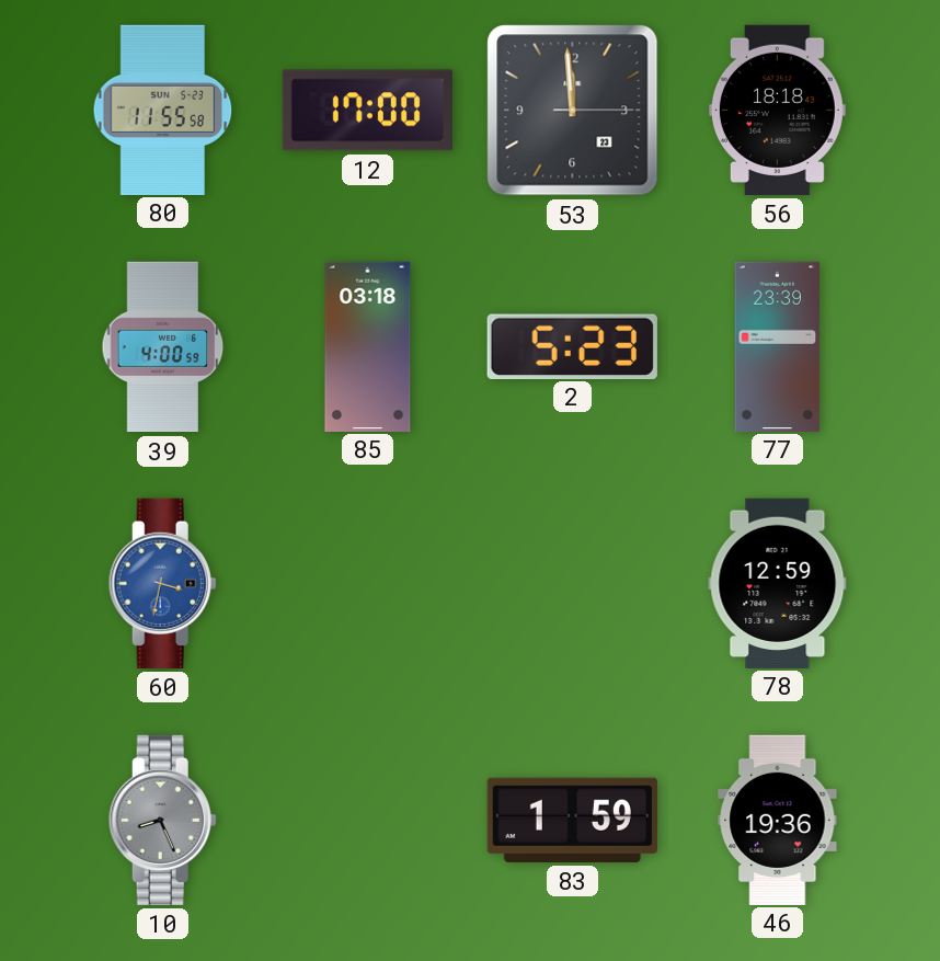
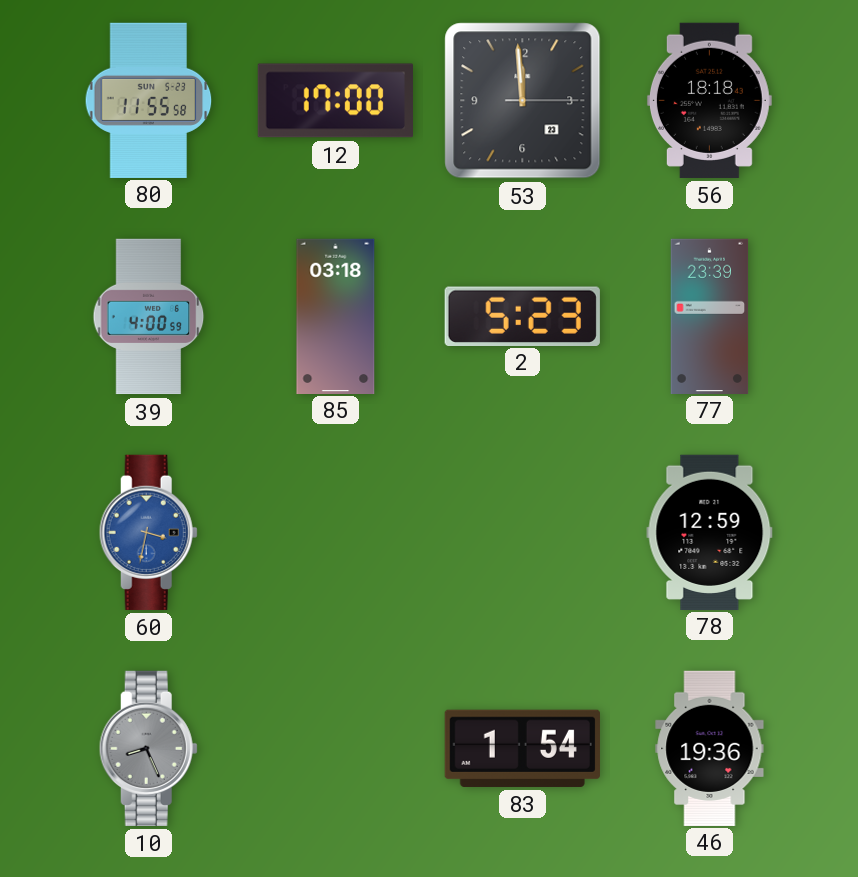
83: 1:59 -> 1:54
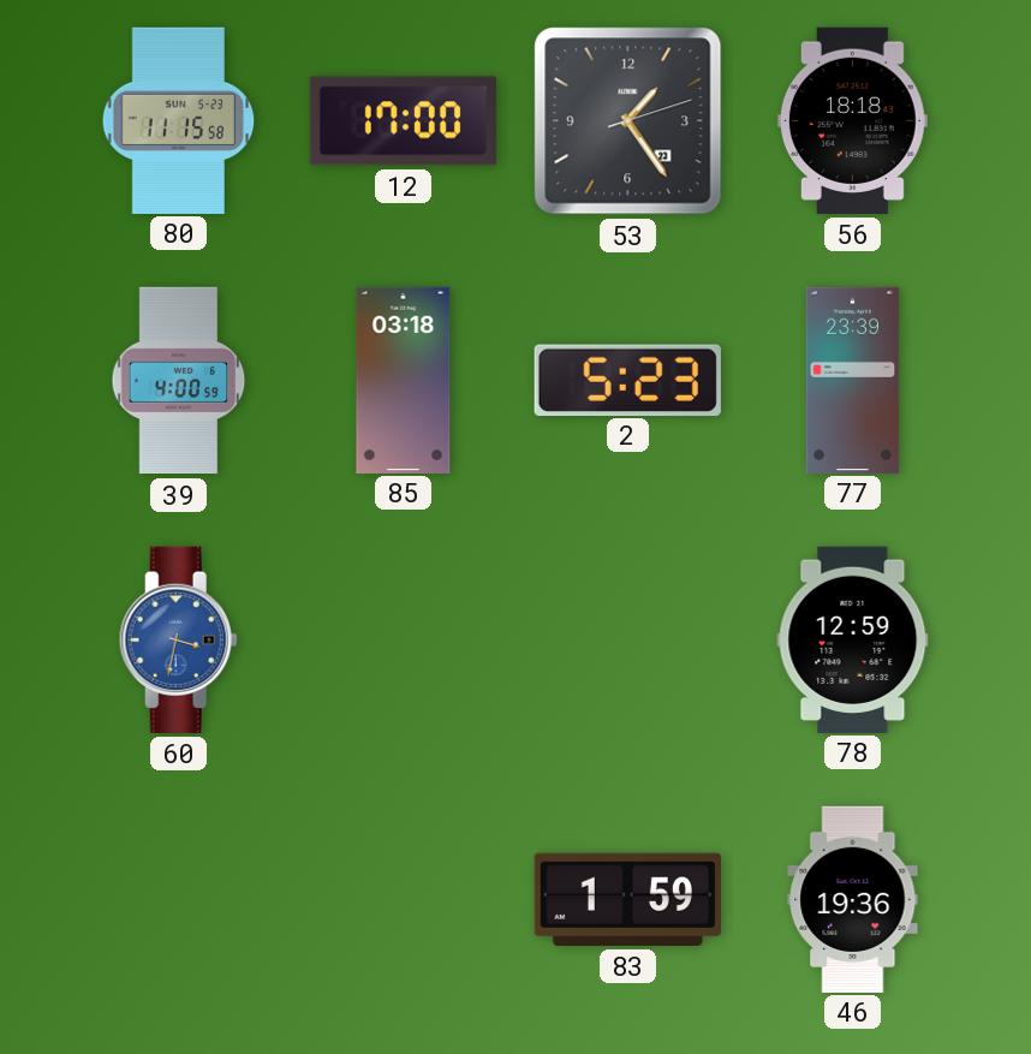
80: 11:55 -> 11:15
53: 11:59 -> 1:24
10: 8:26 -> none
83: 1:54 -> 1:59
